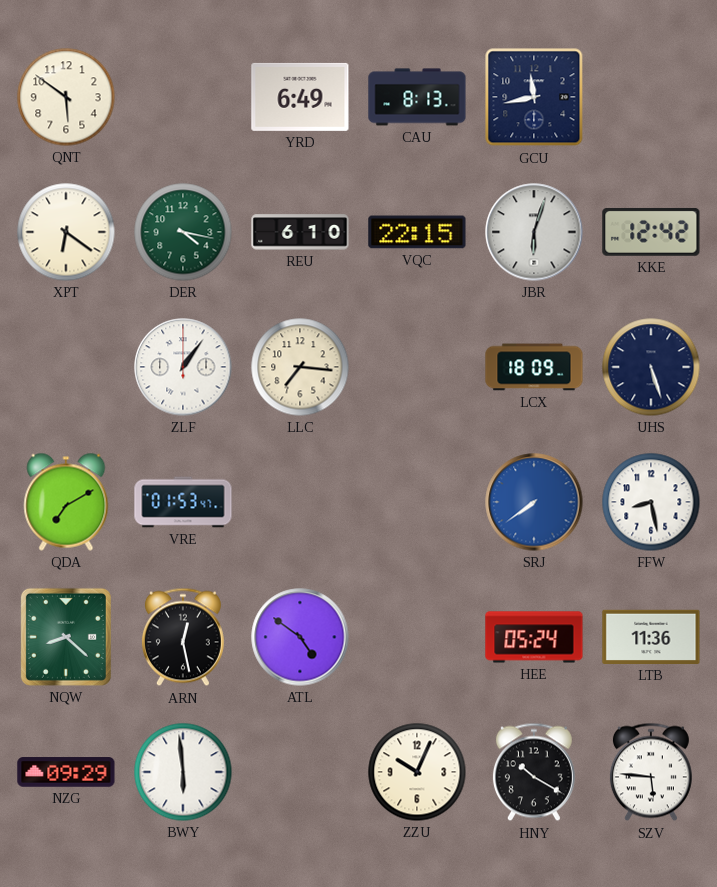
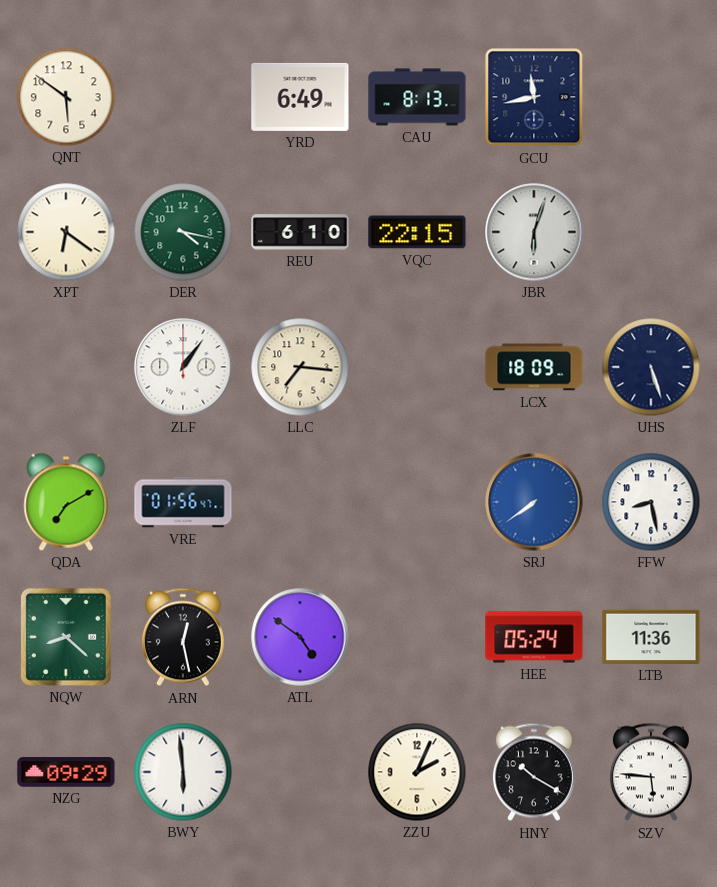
KKE: 12:42 -> none
VRE: 01:53 -> 01:56
ZZU: 10:04 -> 2:04
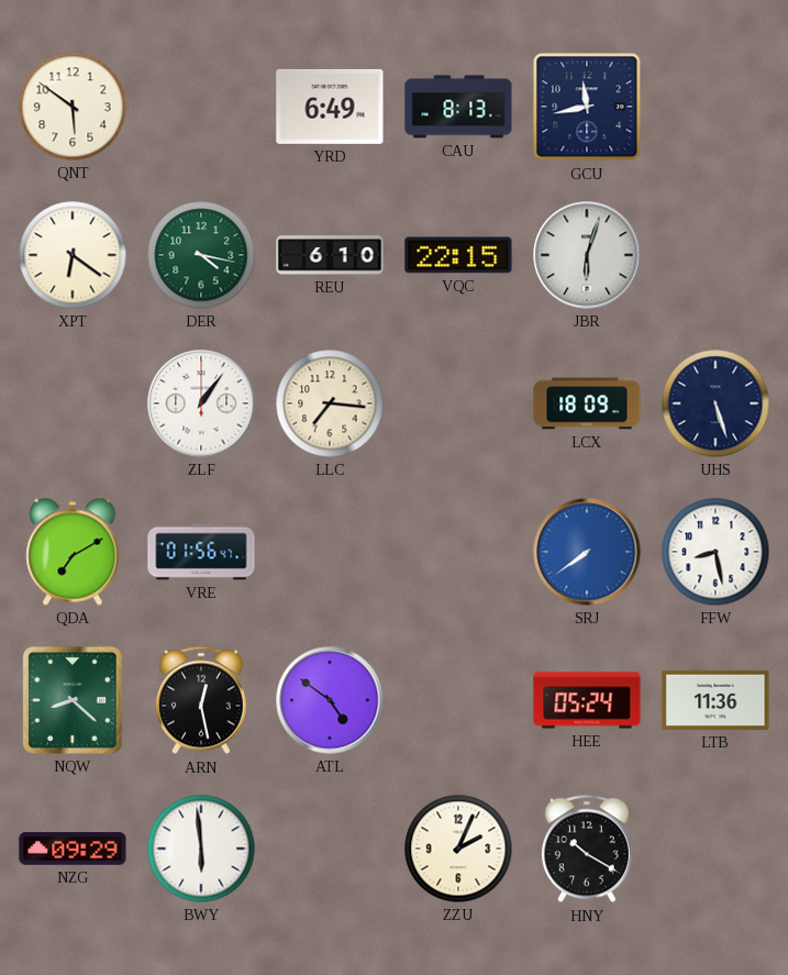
SZV: 5:46 -> none
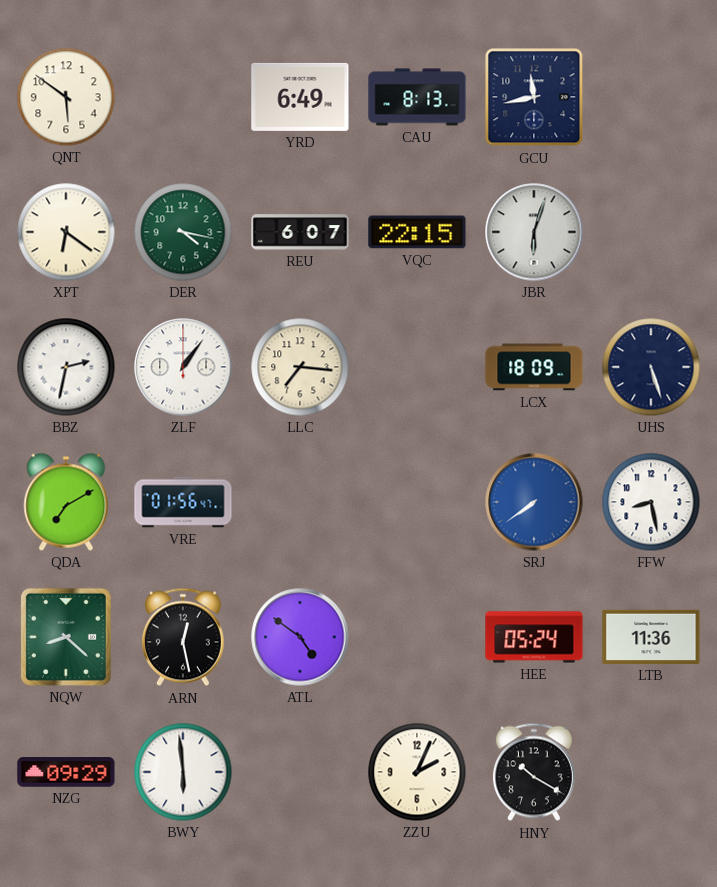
REU: 6:10 -> 6:07
BBZ: none -> 2:32
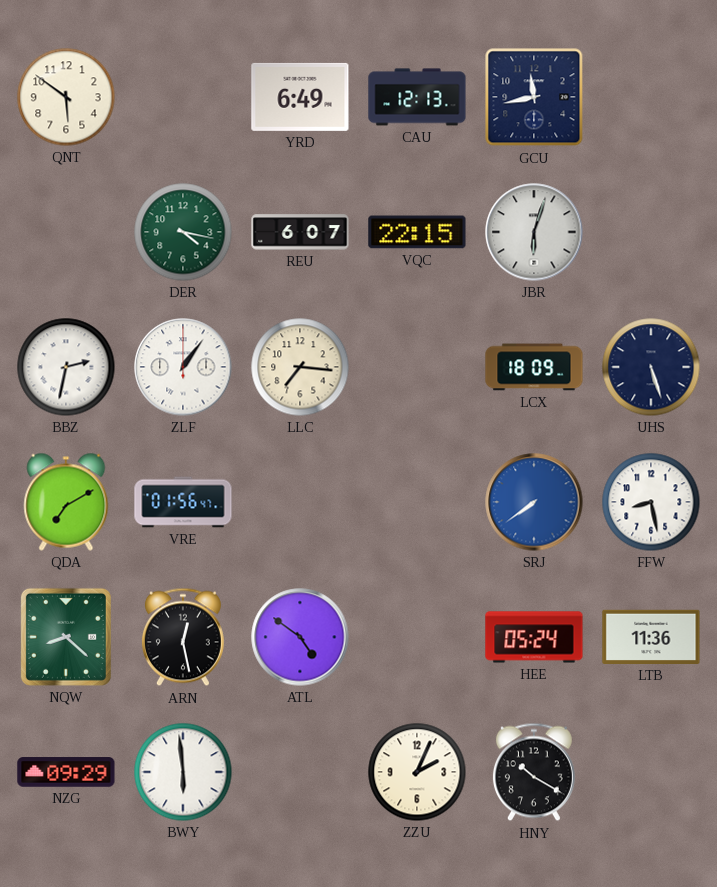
CAU: 8:13 -> 12:13
XPT: 6:21 -> none
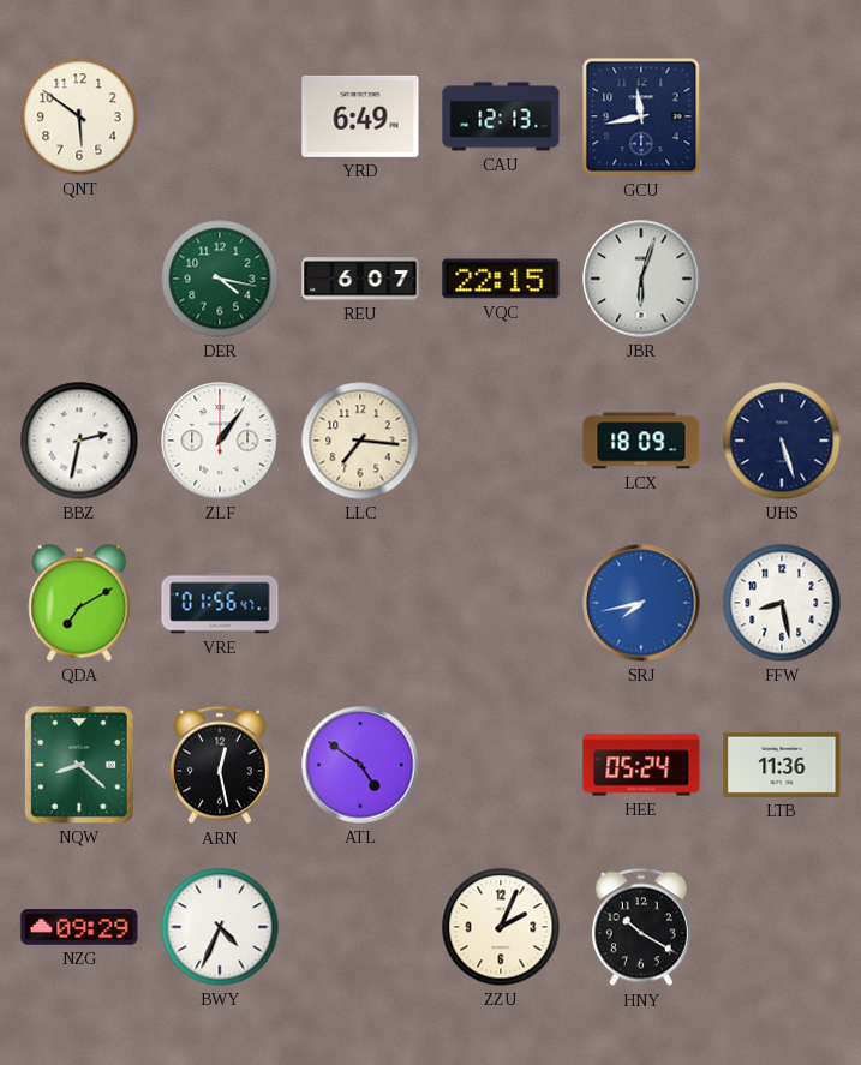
SRJ: 7:39 -> 7:43
BWY: 5:59 -> 4:34
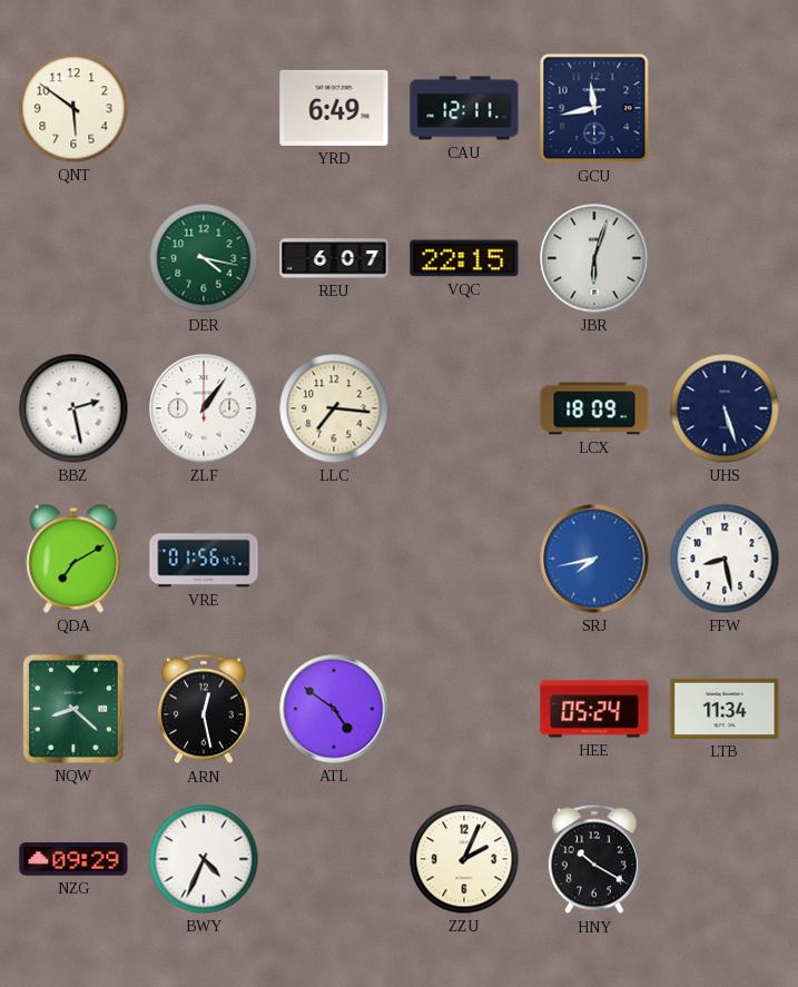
CAU: 12:13 -> 12:11
BBZ: 2:32 -> 2:28
LTB: 11:36 -> 11:34
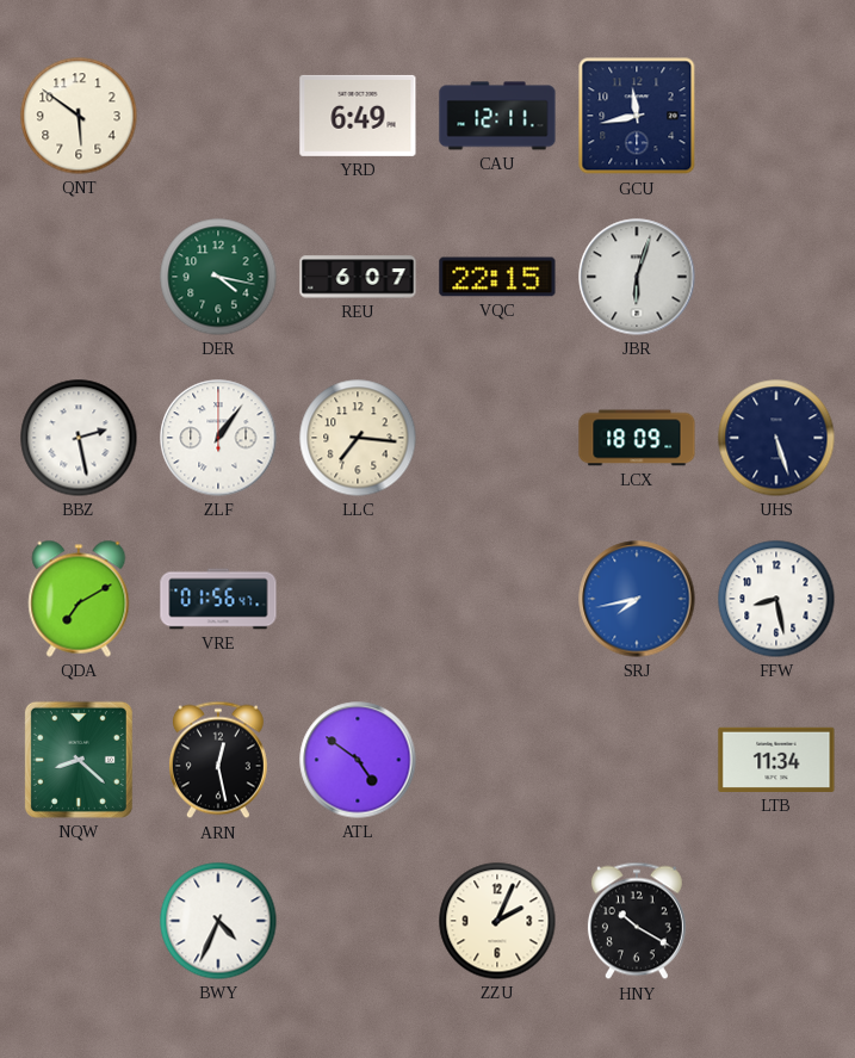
HEE: 05:24 -> none
NZG: 09:29 -> none
